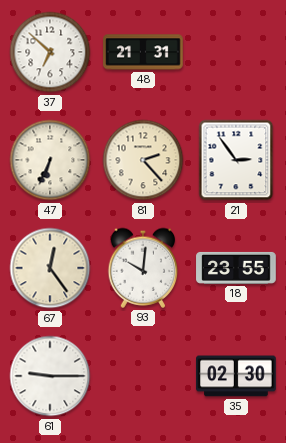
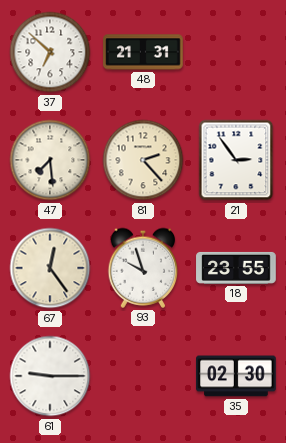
47: 6:34 -> 7:29
93: 10:01 -> 9:57
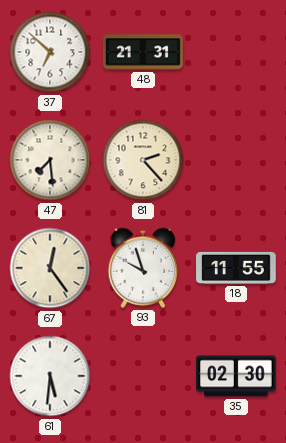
21: 2:54 -> none
18: 23:55 -> 11:55
61: 9:15 -> 5:31
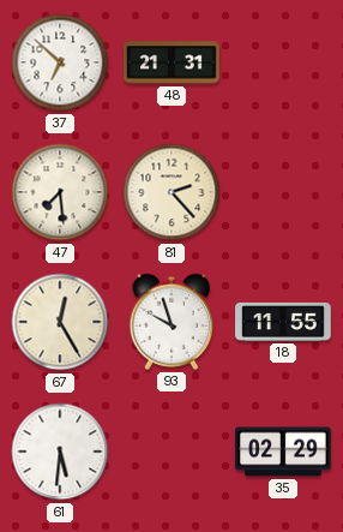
67: 12:24 -> 12:25
35: 02:30 -> 02:29
